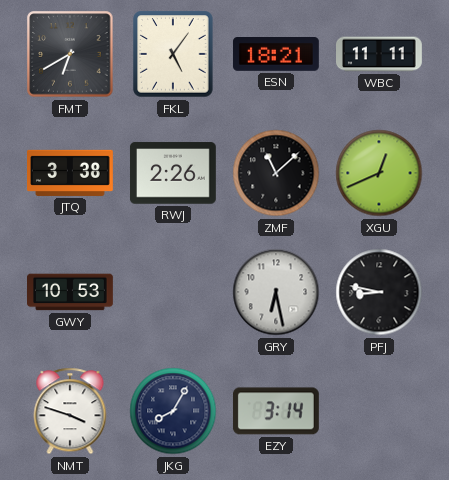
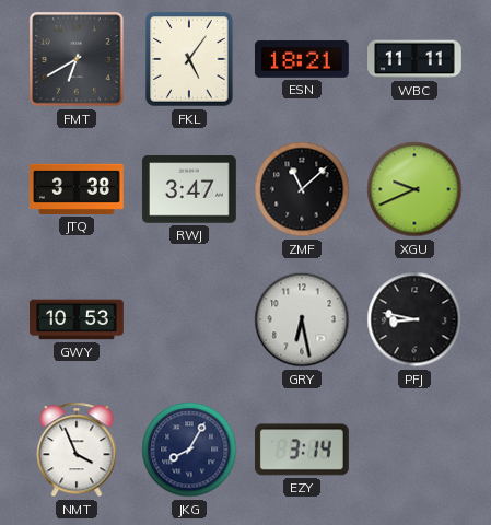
RWJ: 2:26 -> 3:47
XGU: 12:41 -> 9:41
NMT: 3:48 -> 3:56
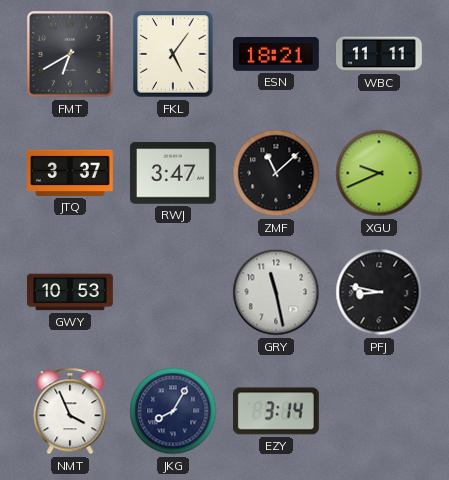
JTQ: 3:38 -> 3:37
GRY: 6:28 -> 11:28
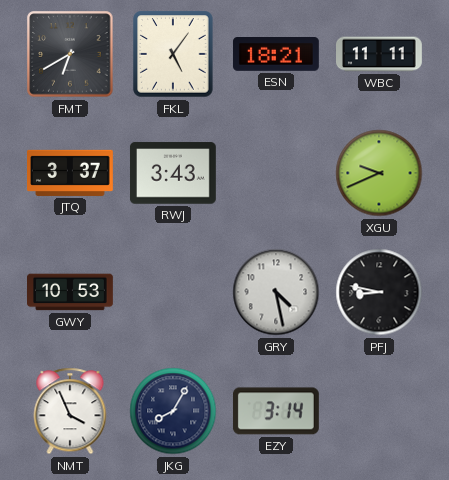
RWJ: 3:47 -> 3:43
ZMF: 11:08 -> none
GRY: 11:28 -> 4:28
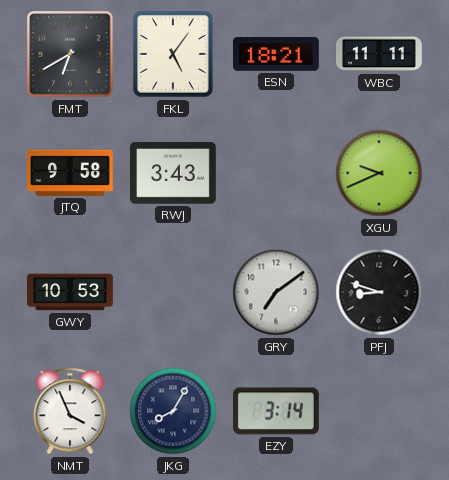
JTQ: 3:37 -> 9:58
GRY: 4:28 -> 7:09
PFJ: 8:47 -> 8:48
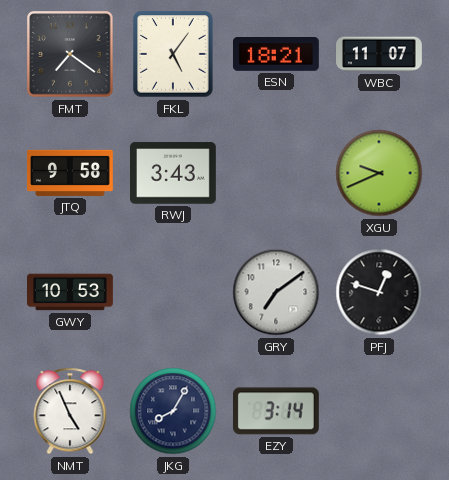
FMT: 6:40 -> 7:21
WBC: 11:11 -> 11:07
PFJ: 8:48 -> 12:48
NMT: 3:56 -> 4:56
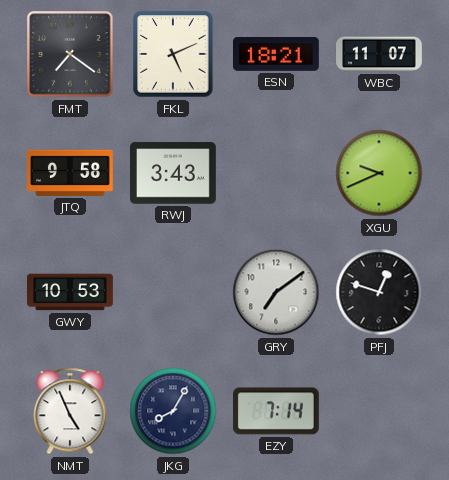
FKL: 5:06 -> 5:11
EZY: 3:14 -> 7:14
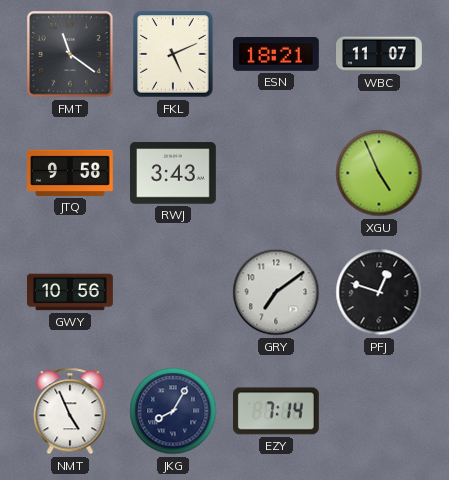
FMT: 7:21 -> 11:21
XGU: 9:41 -> 4:56
GWY: 10:53 -> 10:56
